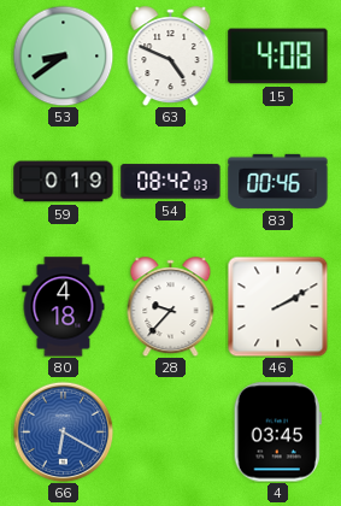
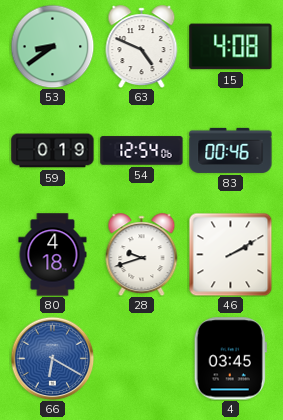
54: 08:42 -> 12:54
28: 9:37 -> 9:42
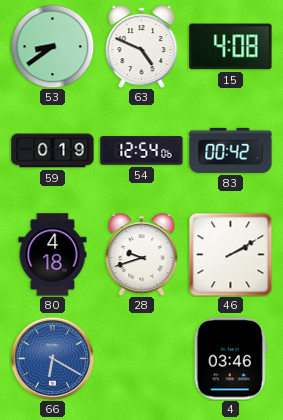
83: 00:46 -> 00:42
4: 03:45 -> 03:46
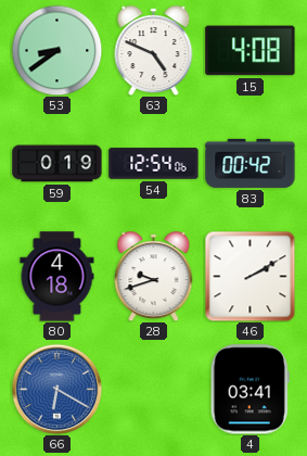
4: 03:46 -> 03:41
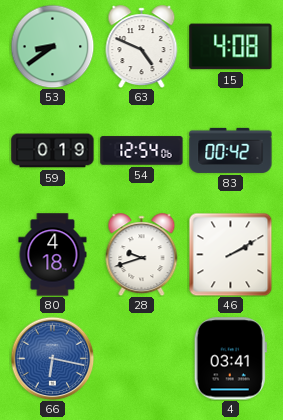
66: 6:20 -> 6:17
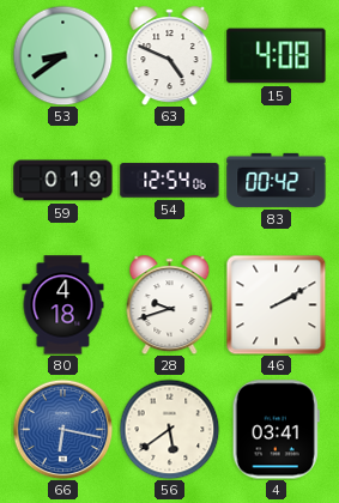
56: none -> 5:39
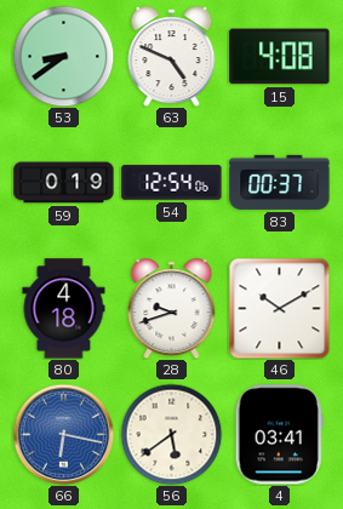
83: 00:42 -> 00:37
46: 2:10 -> 10:10
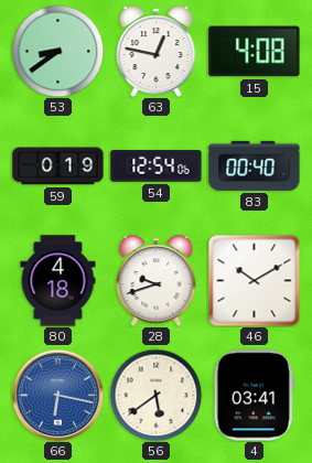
63: 4:49 -> 12:47
83: 00:37 -> 00:40
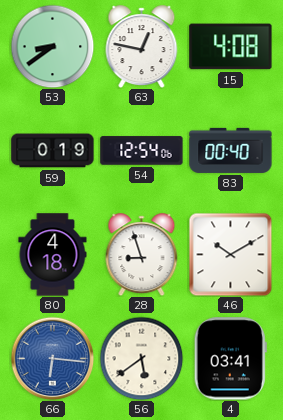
28: 9:42 -> 8:57
66: 6:17 -> 6:16
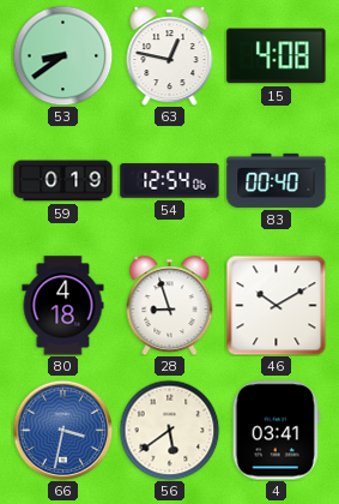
66: 6:16 -> 3:32
